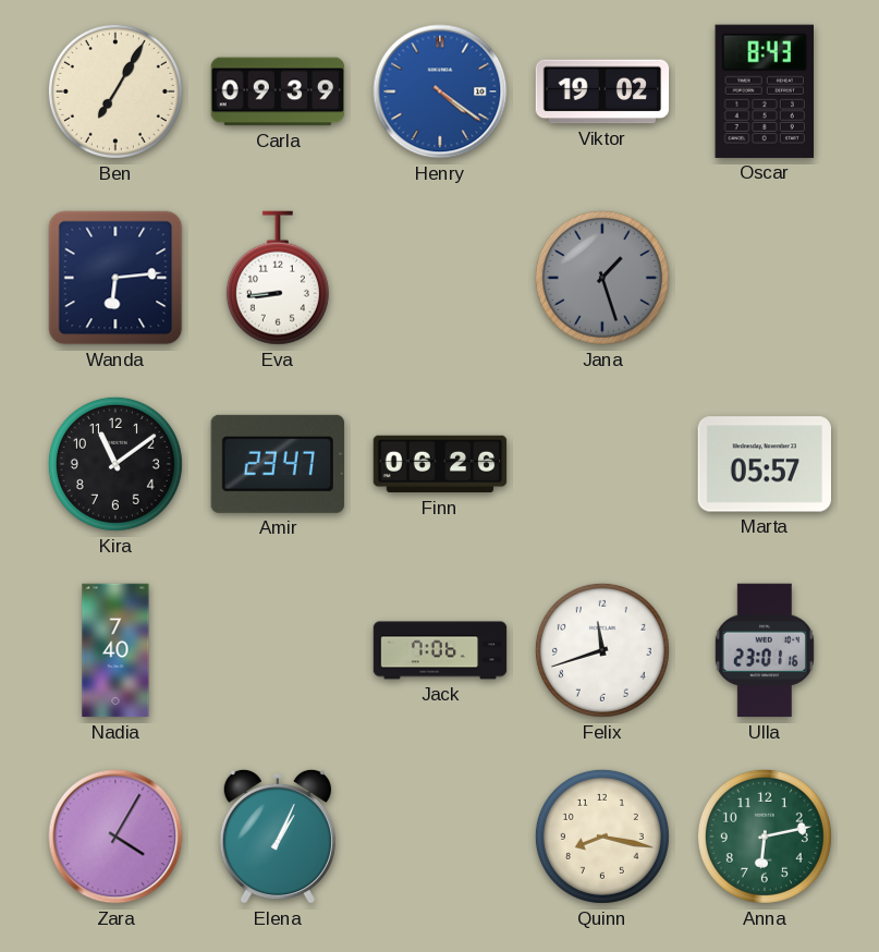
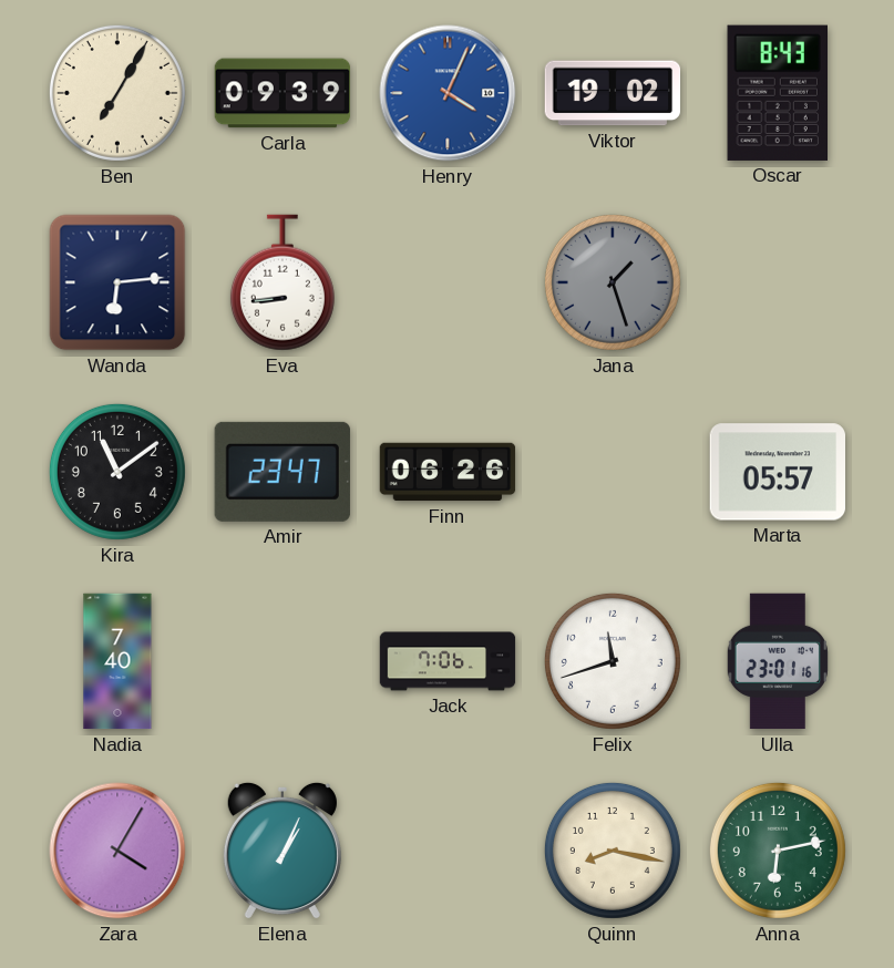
Henry: 4:21 -> 4:04
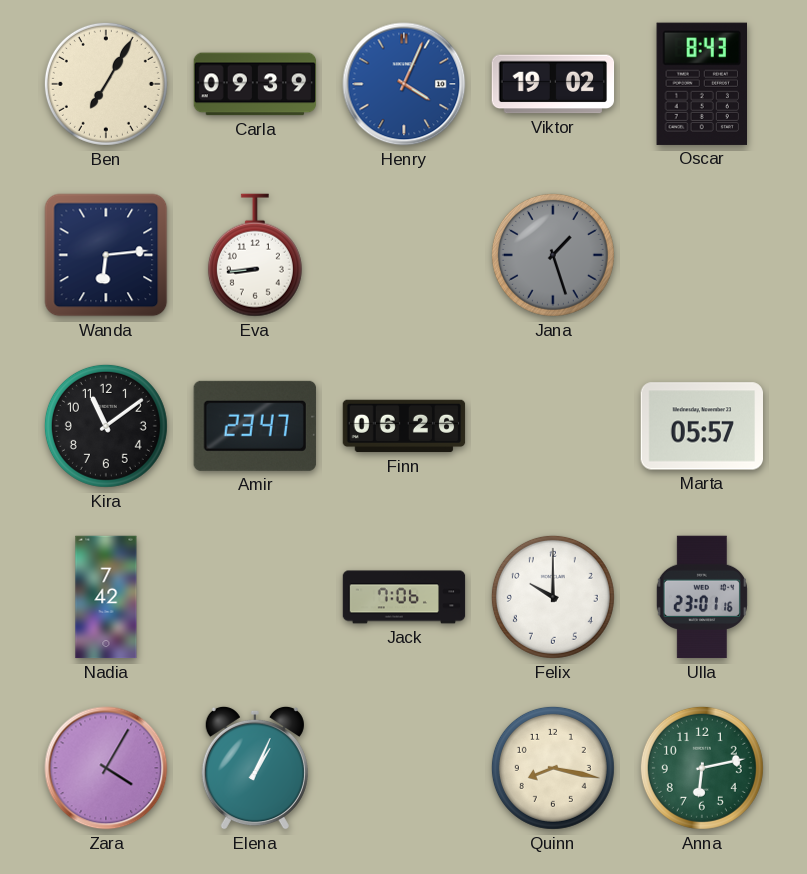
Nadia: 7:40 -> 7:42
Felix: 11:42 -> 10:00
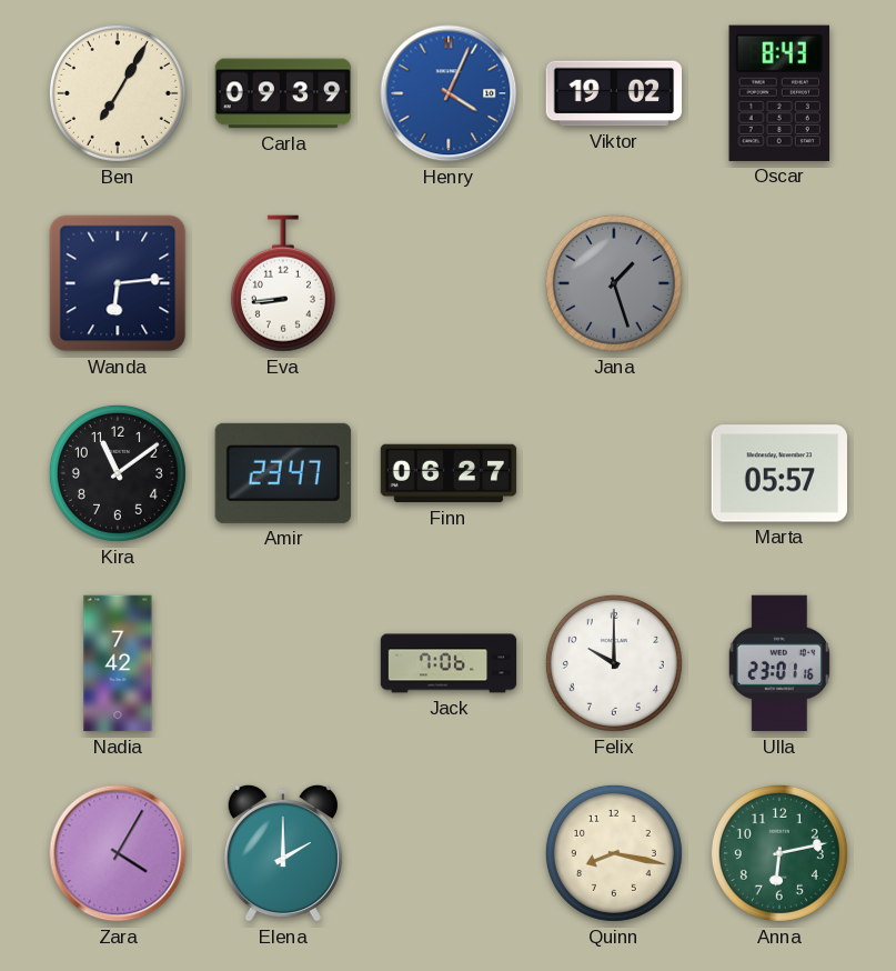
Finn: 06:26 -> 06:27
Elena: 1:04 -> 2:00
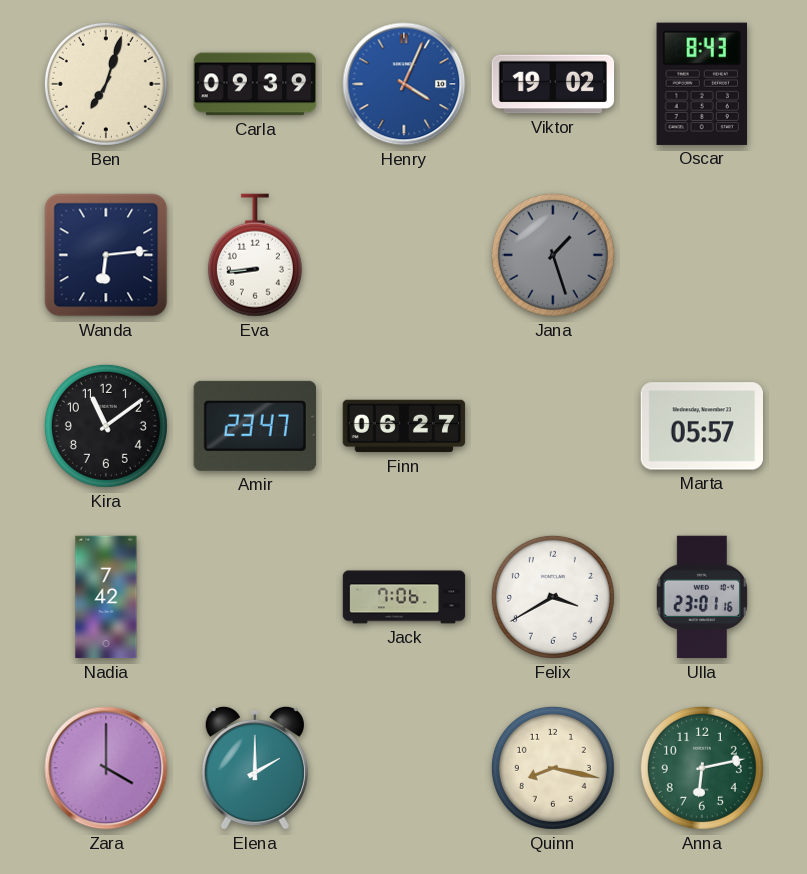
Ben: 7:05 -> 7:03
Felix: 10:00 -> 3:40
Zara: 4:05 -> 4:00
